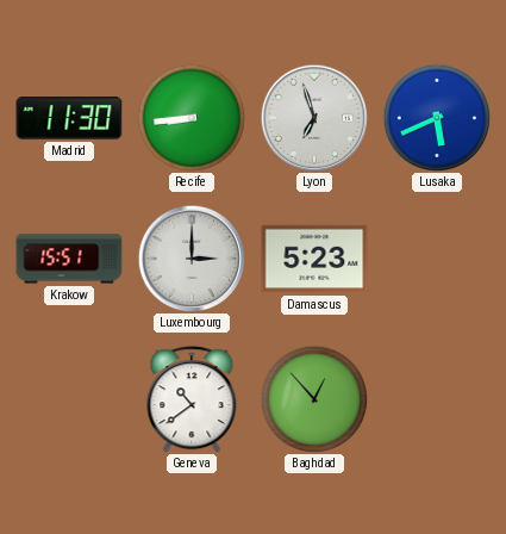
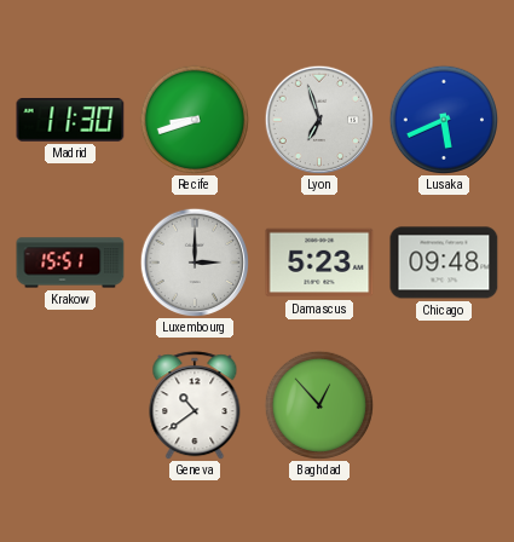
Recife: 8:44 -> 8:42
Chicago: none -> 09:48
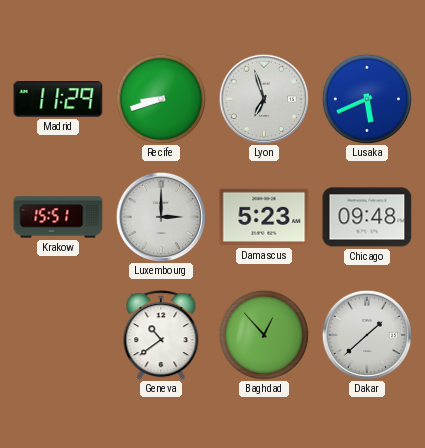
Madrid: 11:30 -> 11:29
Dakar: none -> 1:38
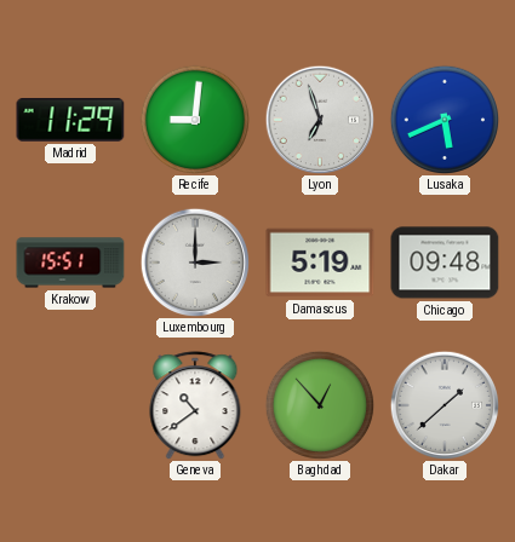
Recife: 8:42 -> 9:01
Damascus: 5:23 -> 5:19
